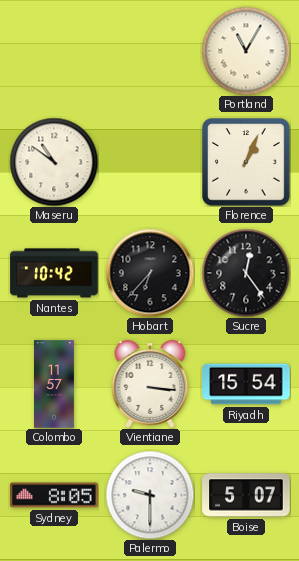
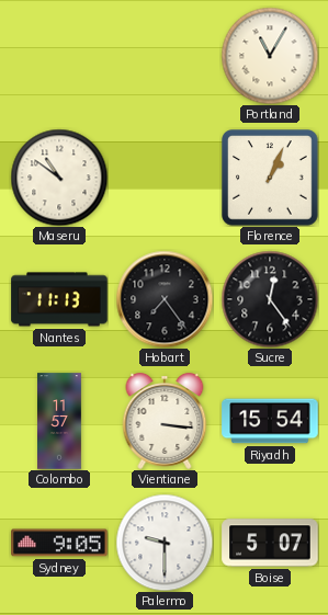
Nantes: 10:42 -> 11:13
Hobart: 6:37 -> 7:24
Sydney: 8:05 -> 9:05
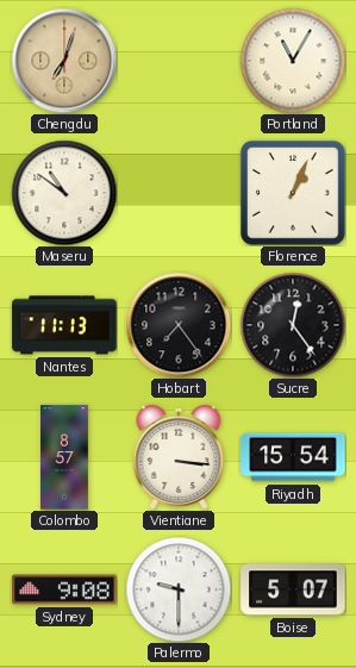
Chengdu: none -> 7:03
Colombo: 11:57 -> 8:57
Sydney: 9:05 -> 9:08
